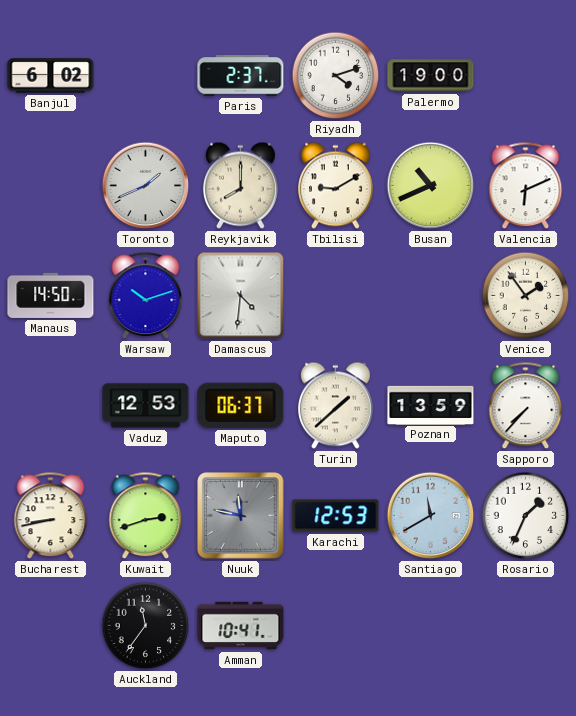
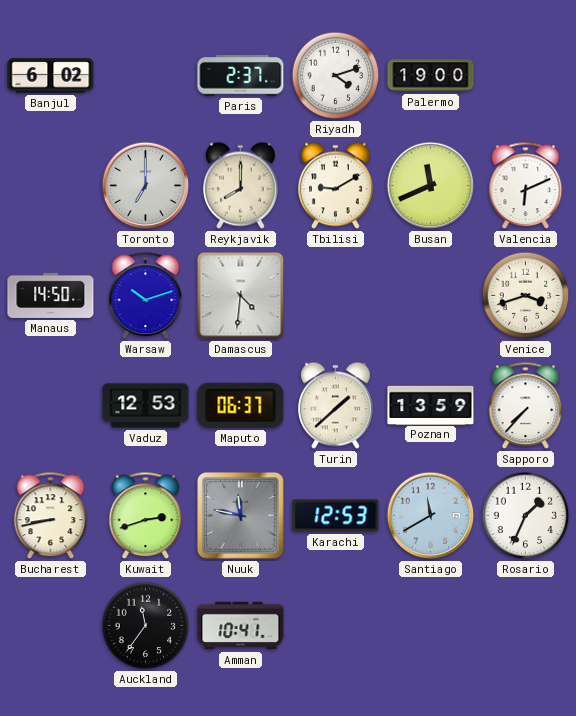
Toronto: 1:41 -> 7:00
Busan: 10:41 -> 11:41
Venice: 1:54 -> 3:42
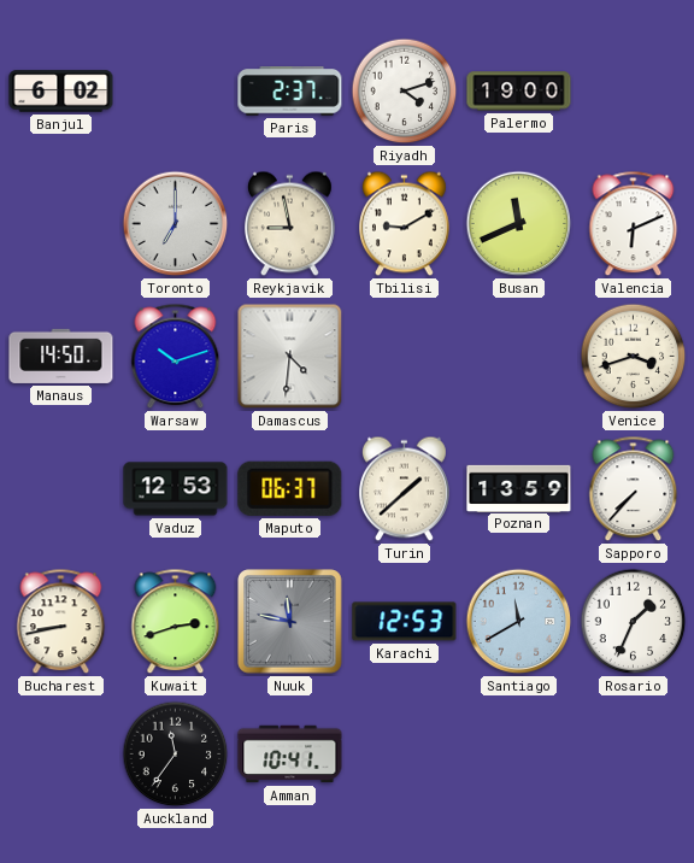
Reykjavik: 8:00 -> 8:58
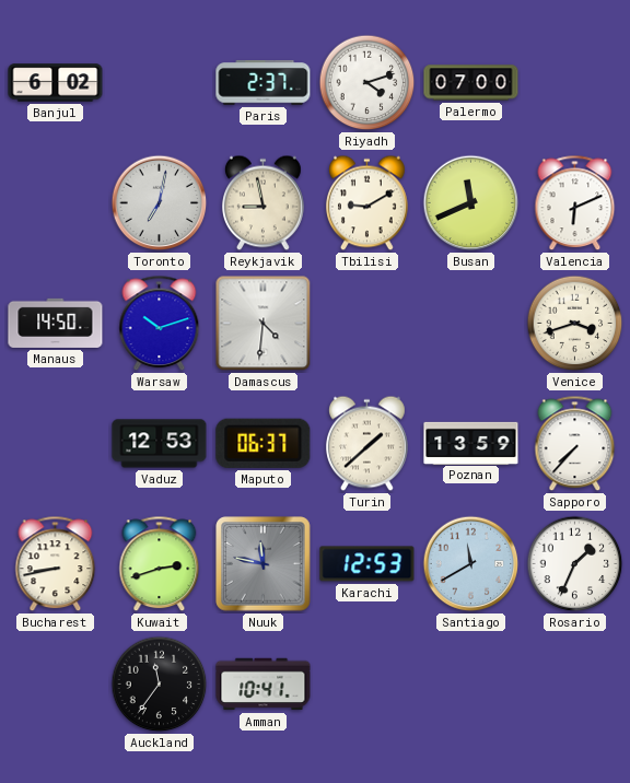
Palermo: 19:00 -> 07:00
Toronto: 7:00 -> 7:02
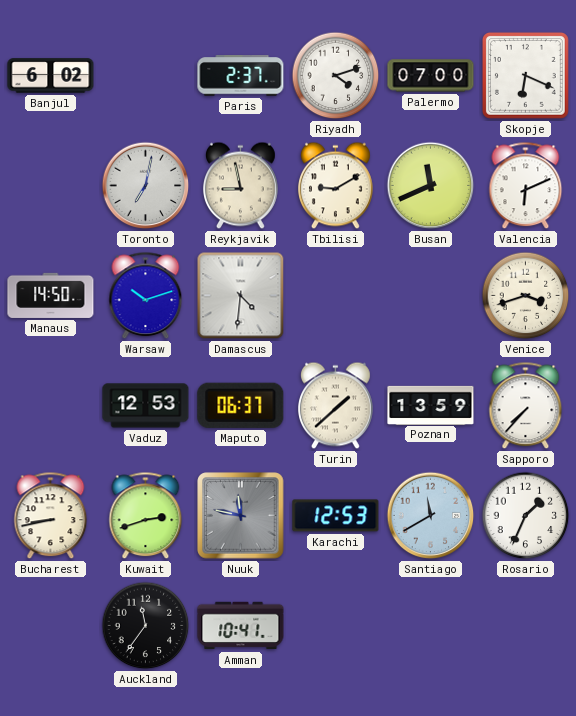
Skopje: none -> 6:19
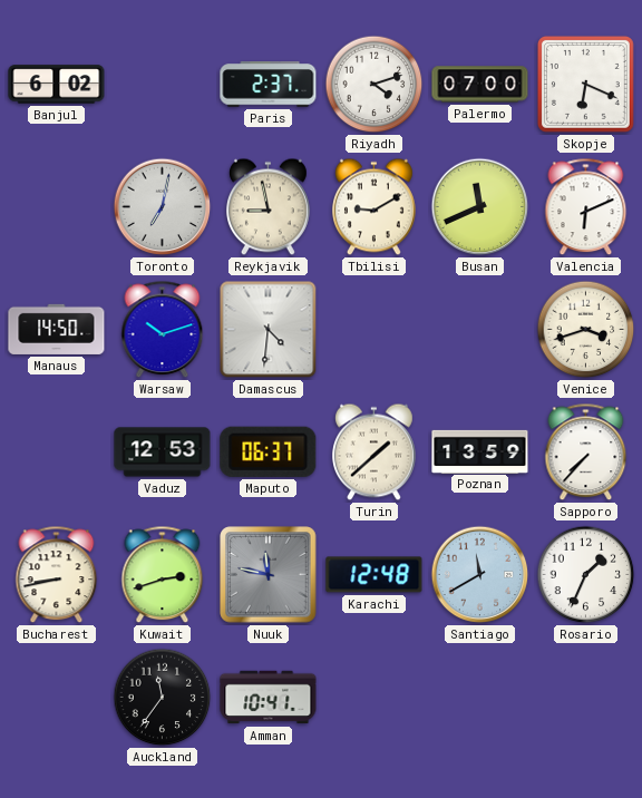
Karachi: 12:53 -> 12:48
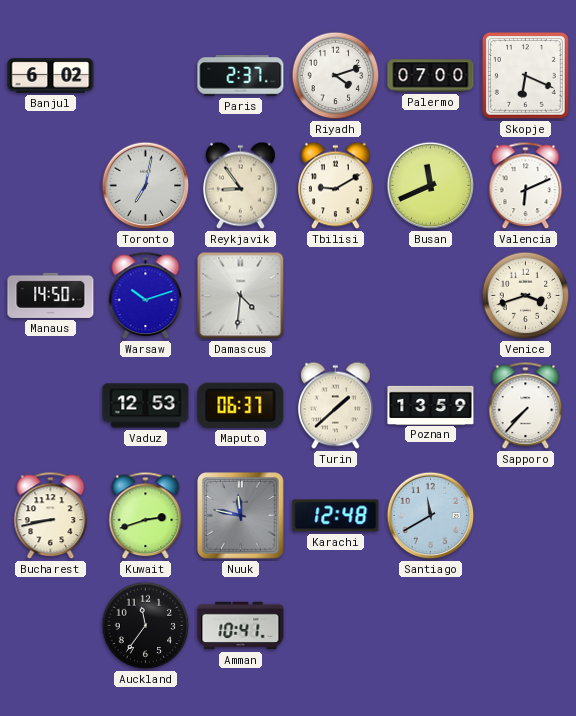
Reykjavik: 8:58 -> 8:54
Rosario: 1:34 -> none
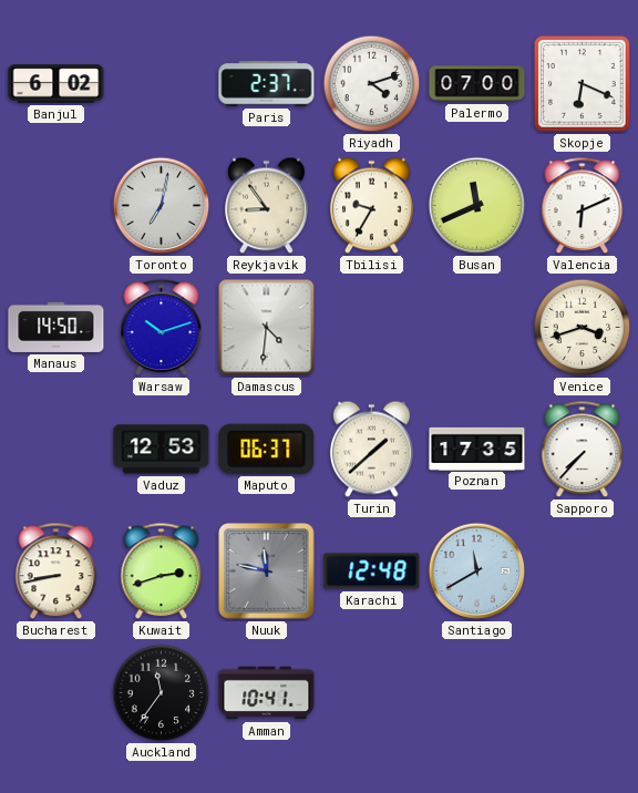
Tbilisi: 9:10 -> 9:35
Poznan: 13:59 -> 17:35
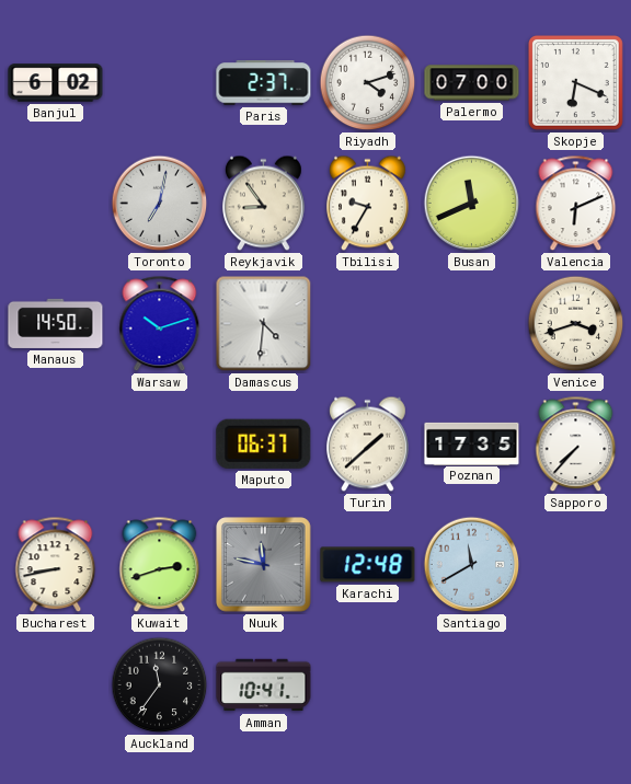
Vaduz: 12:53 -> none
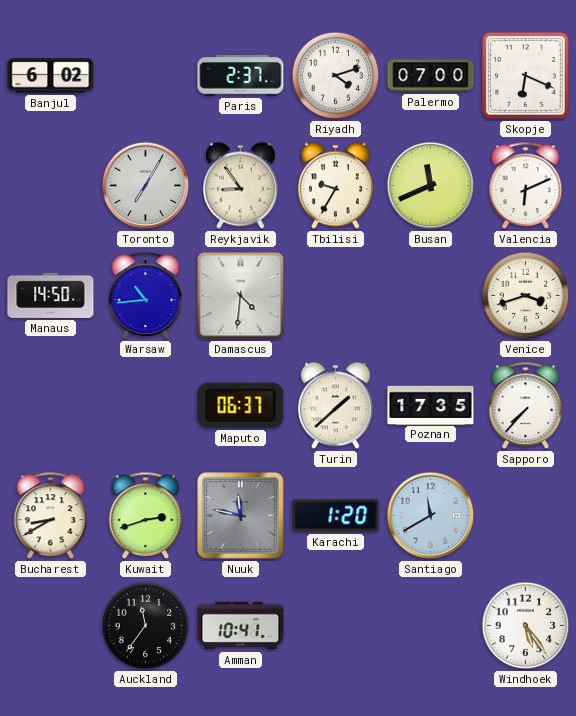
Toronto: 7:02 -> 7:05
Warsaw: 10:12 -> 10:44
Bucharest: 8:43 -> 8:40
Karachi: 12:48 -> 1:20
Windhoek: none -> 5:24
